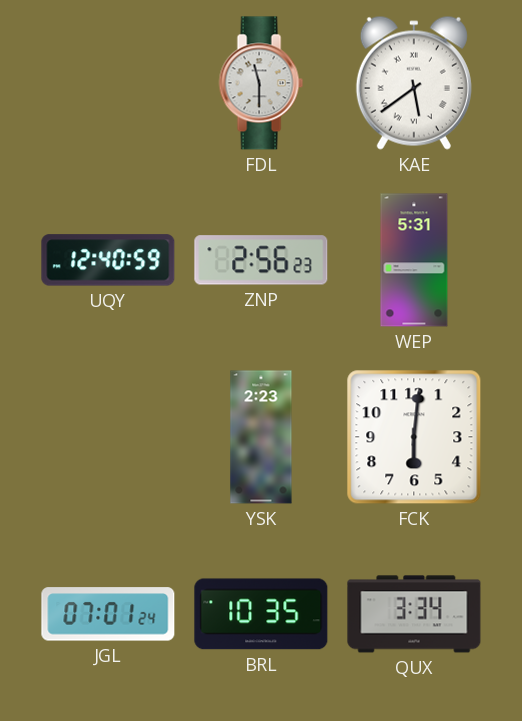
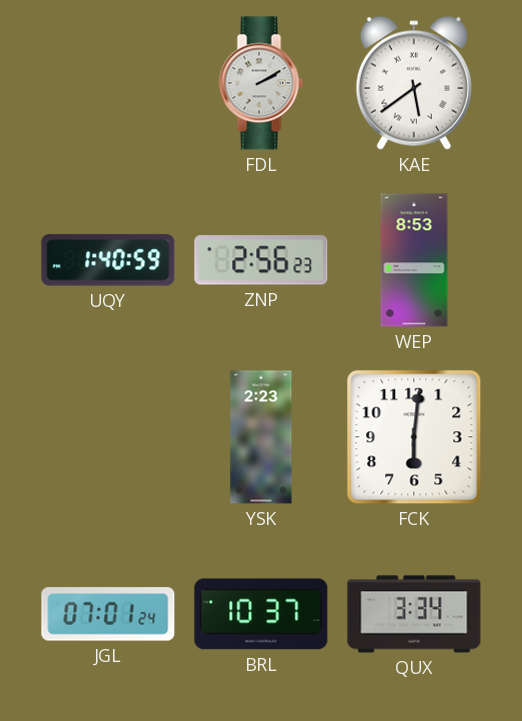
FDL: 11:30 -> 2:10
UQY: 12:40 -> 1:40
WEP: 5:31 -> 8:53
BRL: 10:35 -> 10:37
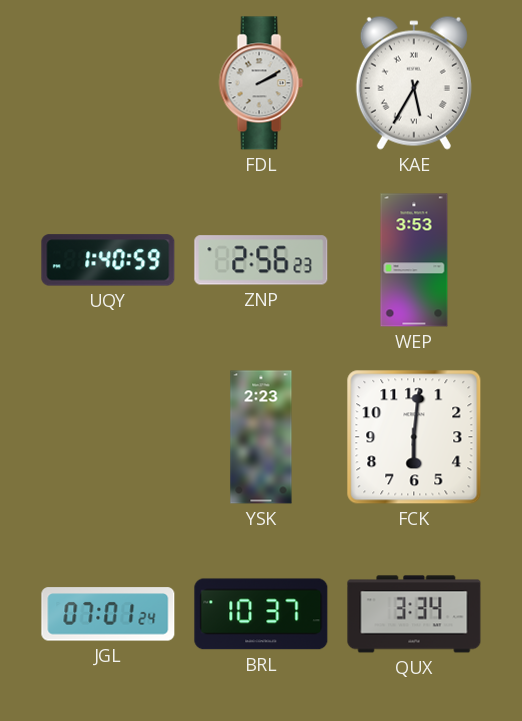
KAE: 5:39 -> 5:35
WEP: 8:53 -> 3:53
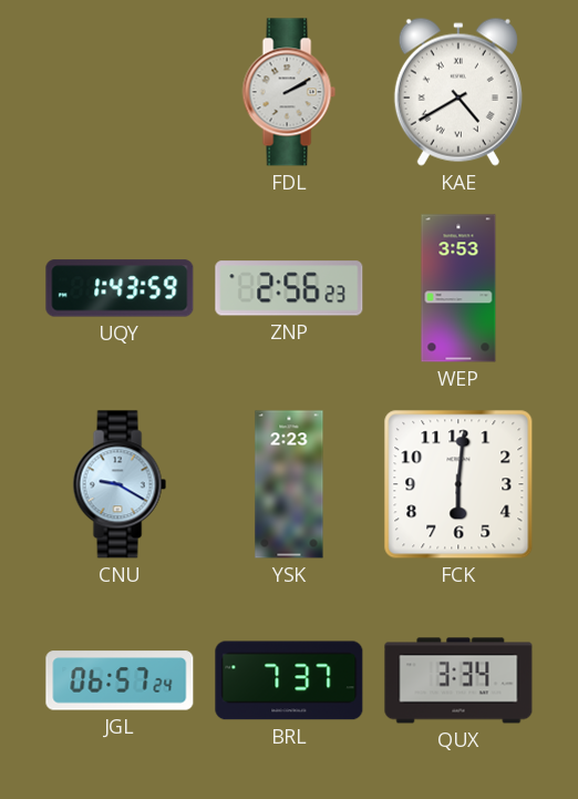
KAE: 5:35 -> 4:40
UQY: 1:40 -> 1:43
CNU: none -> 9:20
JGL: 07:01 -> 06:57
BRL: 10:37 -> 7:37
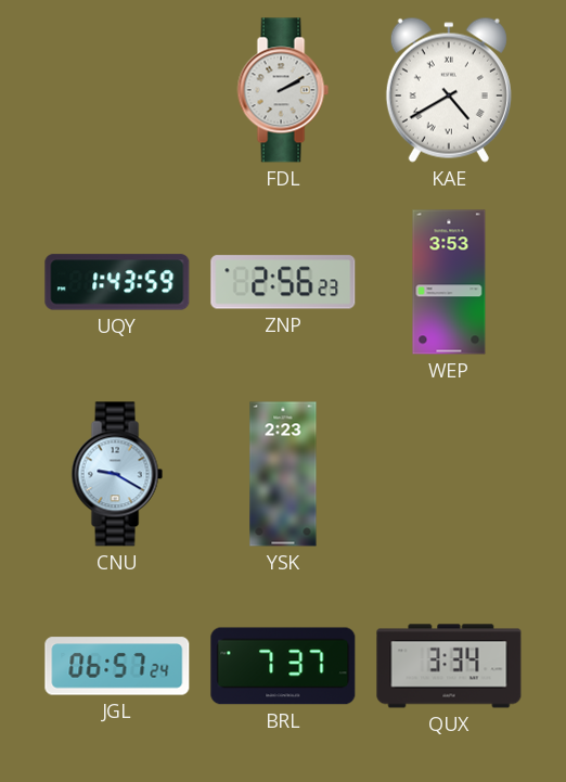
FCK: 6:01 -> none
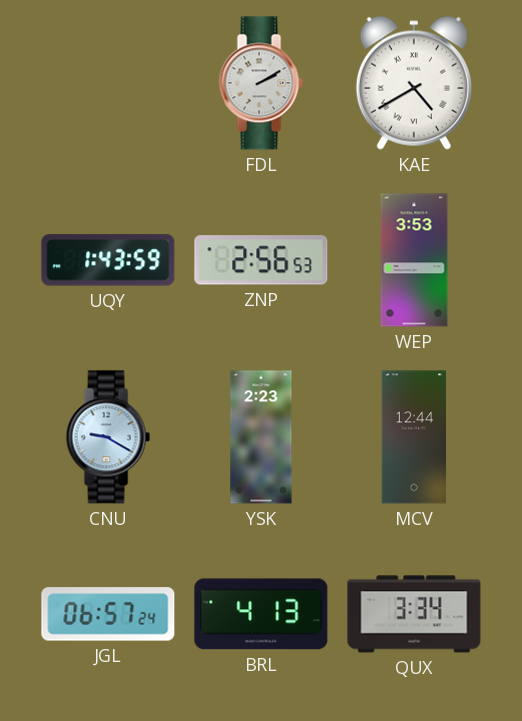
ZNP: 2:56:23 -> 2:56:53
MCV: none -> 12:44
BRL: 7:37 -> 4:13
